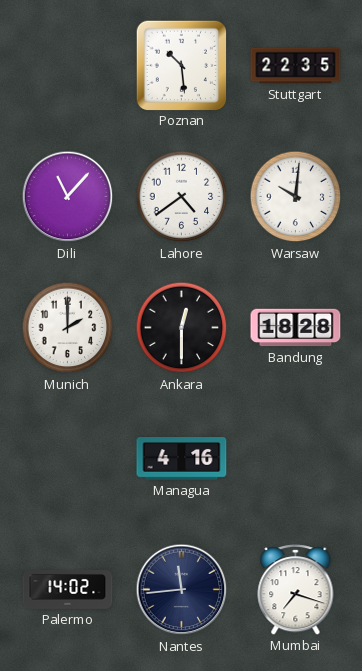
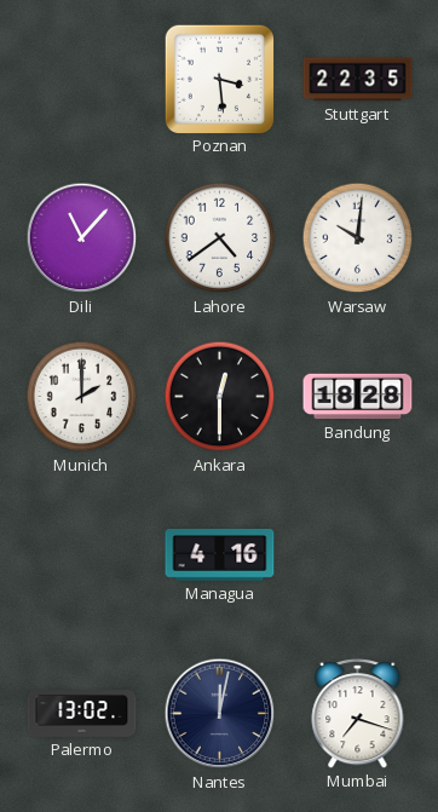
Poznan: 10:29 -> 3:29
Palermo: 14:02 -> 13:02
Nantes: 11:44 -> 12:02
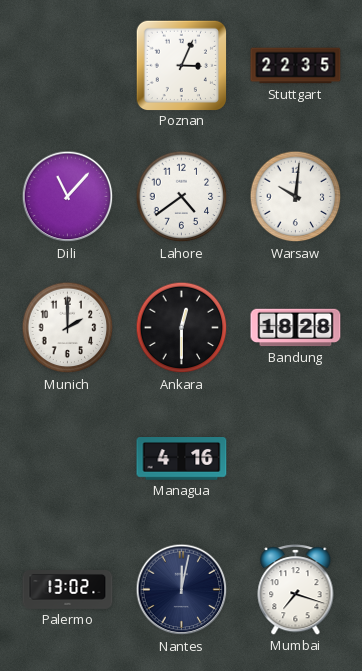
Poznan: 3:29 -> 3:04
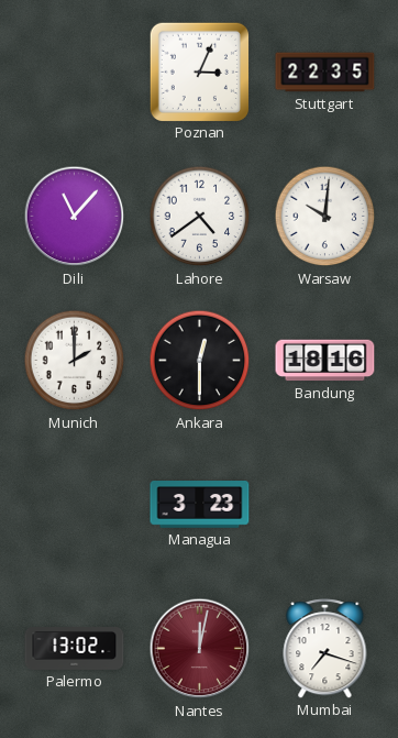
Bandung: 18:28 -> 18:16
Managua: 4:16 -> 3:23
Nantes dial: navy -> burgundy
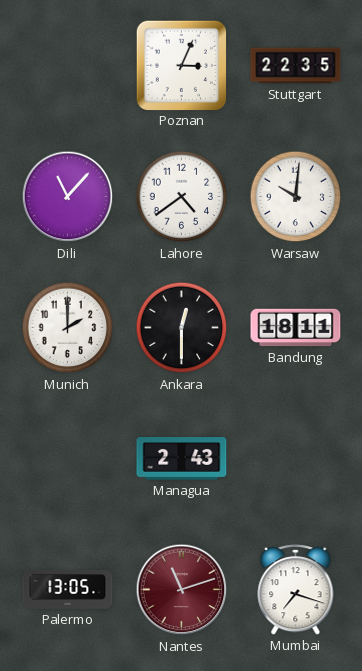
Bandung: 18:16 -> 18:11
Managua: 3:23 -> 2:43
Palermo: 13:02 -> 13:05
Nantes: 12:02 -> 11:12
